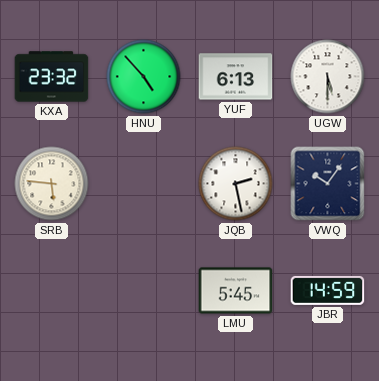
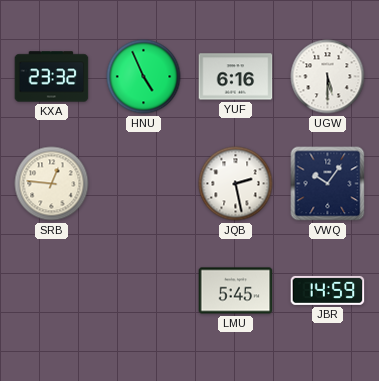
HNU: 4:53 -> 4:56
YUF: 6:13 -> 6:16
SRB: 5:46 -> 12:46
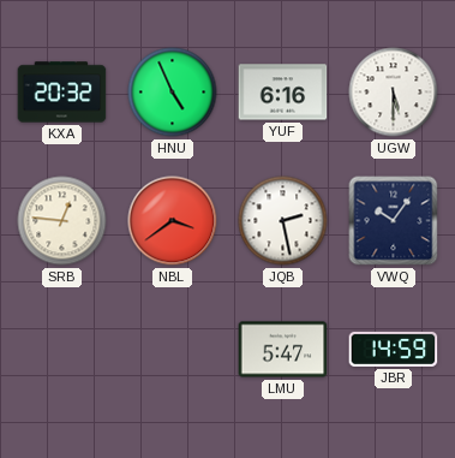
KXA: 23:32 -> 20:32
NBL: none -> 3:39
LMU: 5:45 -> 5:47
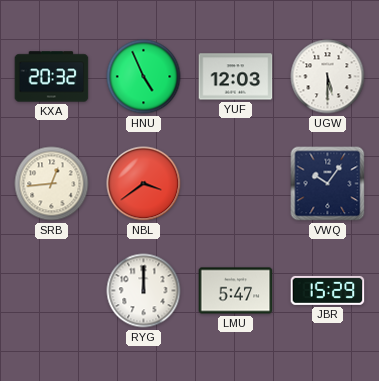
YUF: 6:16 -> 12:03
SRB: 12:46 -> 12:44
JQB: 2:28 -> none
RYG: none -> 12:00
JBR: 14:59 -> 15:29
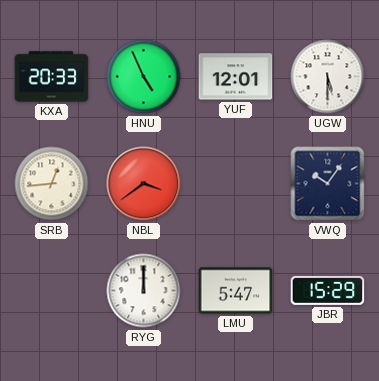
KXA: 20:32 -> 20:33
YUF: 12:03 -> 12:01
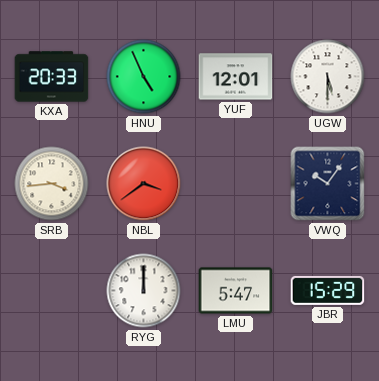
SRB: 12:44 -> 3:44
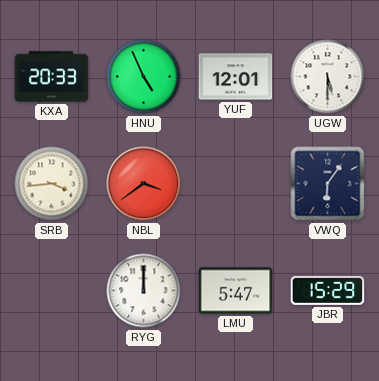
VWQ: 10:06 -> 6:06
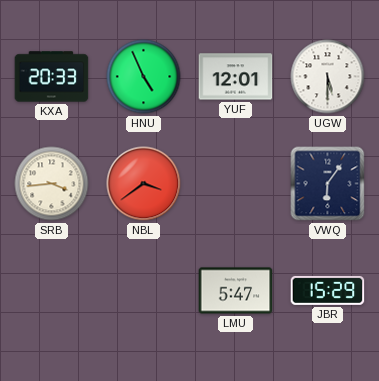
RYG: 12:00 -> none
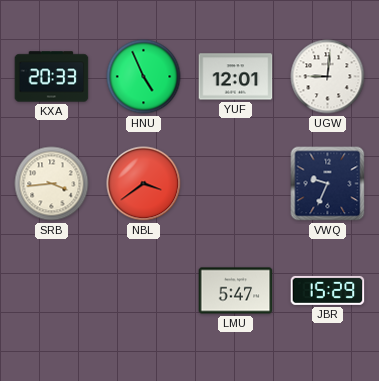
UGW: 5:30 -> 9:01
VWQ: 6:06 -> 9:34
